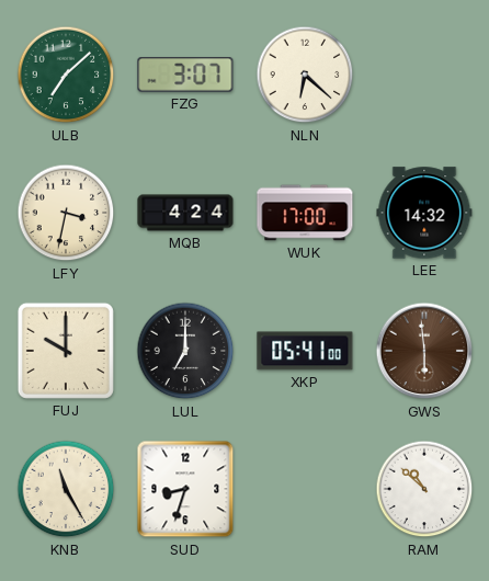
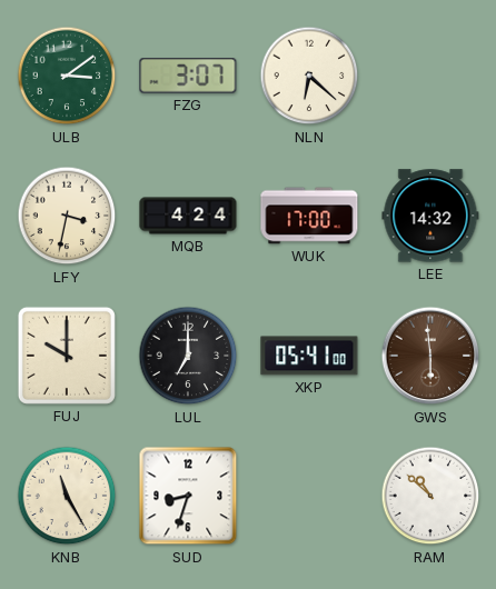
ULB: 7:08 -> 3:09
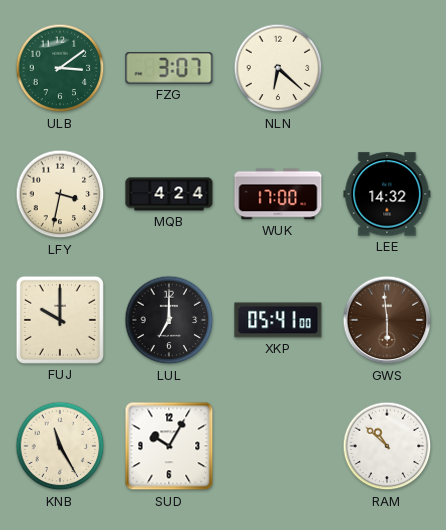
SUD: 8:33 -> 10:05
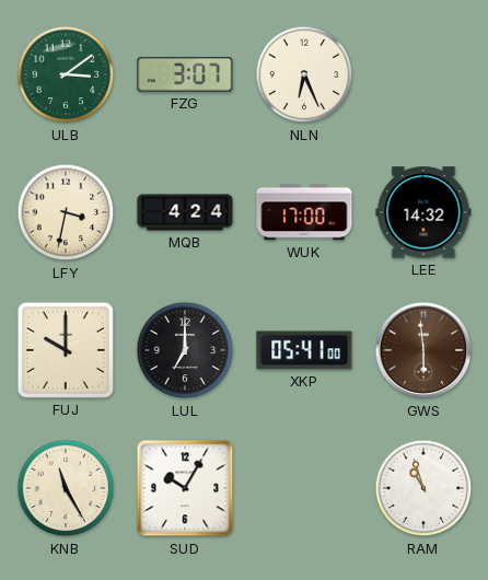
NLN: 6:22 -> 6:26
RAM: 10:52 -> 10:57
